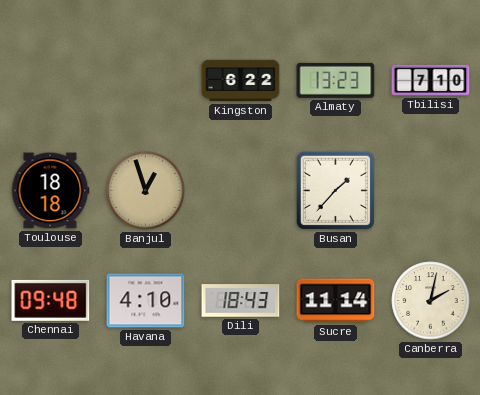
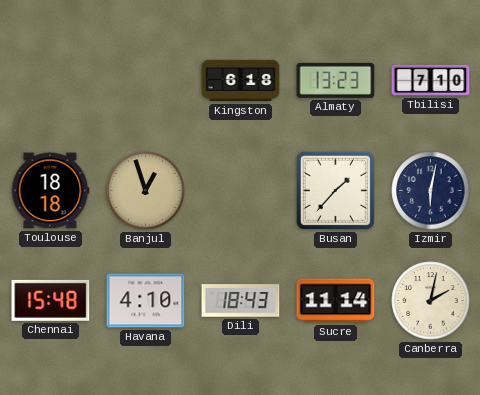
Kingston: 6:22 -> 6:18
Izmir: none -> 6:02
Chennai: 09:48 -> 15:48
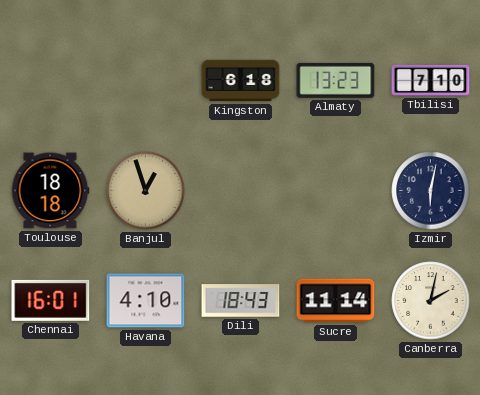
Busan: 1:37 -> none
Chennai: 15:48 -> 16:01
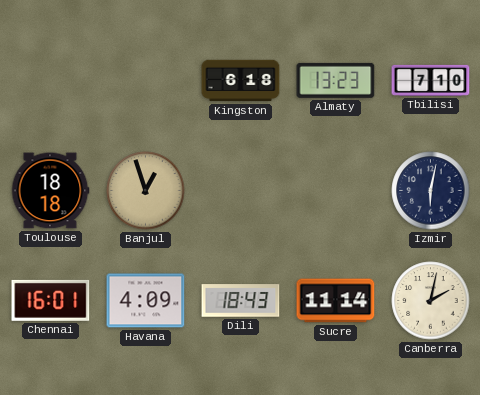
Havana: 4:10 -> 4:09
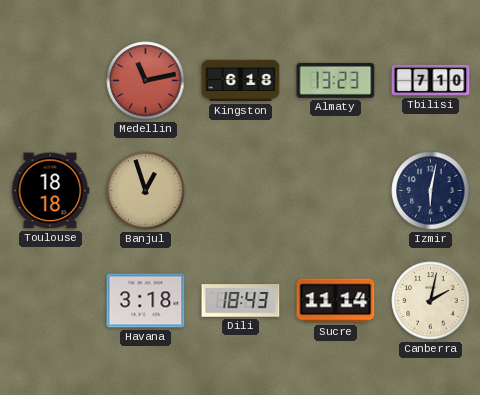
Medellin: none -> 11:13
Chennai: 16:01 -> none
Havana: 4:09 -> 3:18
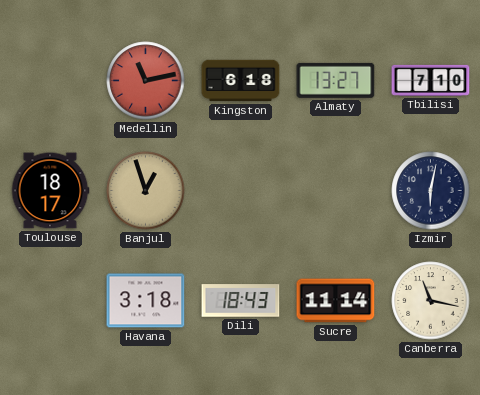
Almaty: 13:23 -> 13:27
Toulouse: 18:18 -> 18:17
Canberra: 2:02 -> 11:17
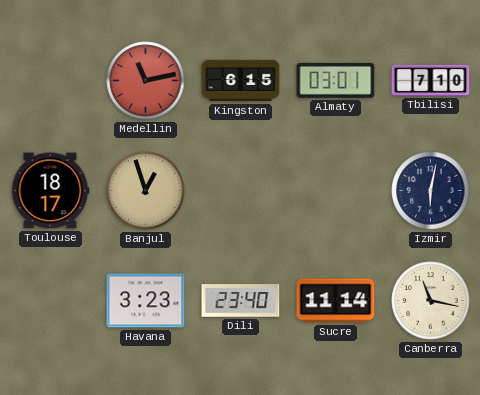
Kingston: 6:18 -> 6:15
Almaty: 13:27 -> 03:01
Havana: 3:18 -> 3:23
Dili: 18:43 -> 23:40
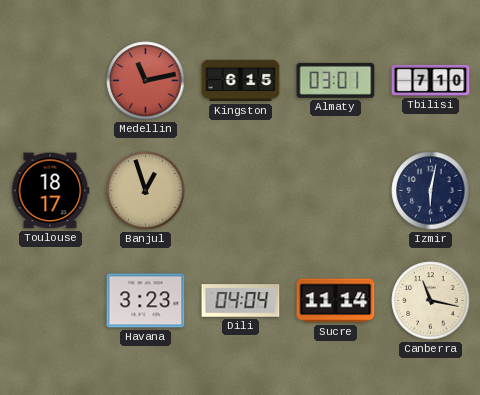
Dili: 23:40 -> 04:04
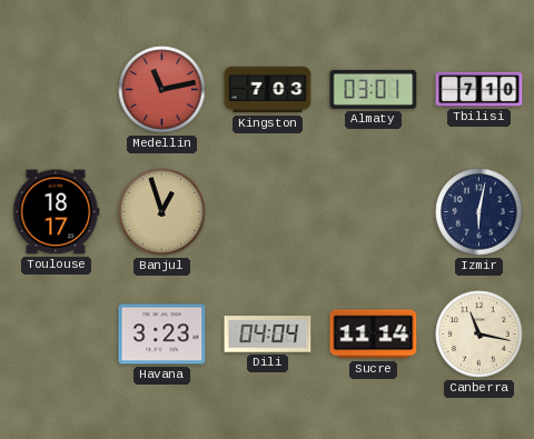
Kingston: 6:15 -> 7:03
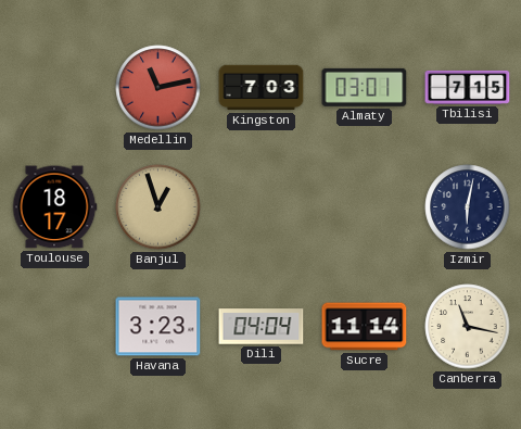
Tbilisi: 7:10 -> 7:15
